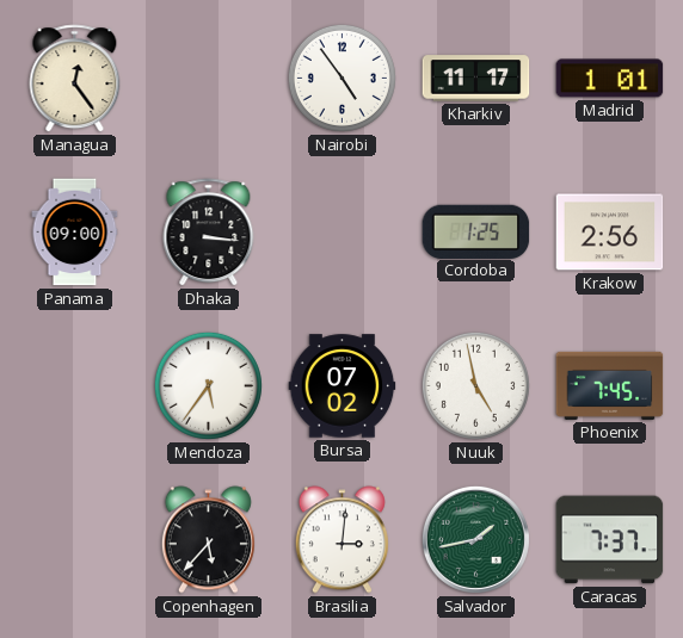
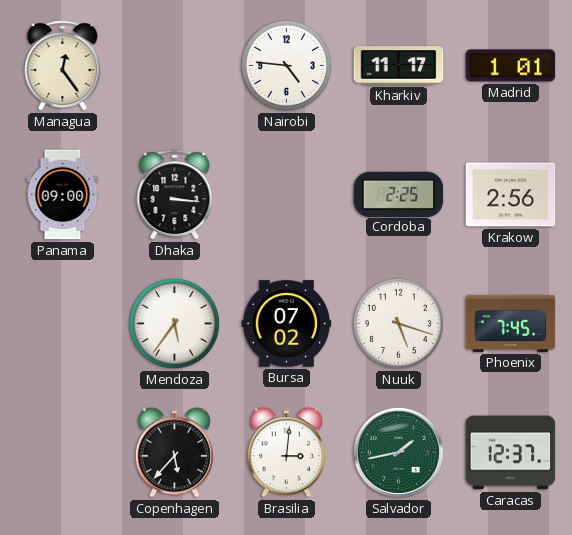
Nairobi: 4:54 -> 4:46
Cordoba: 1:25 -> 2:25
Nuuk: 4:58 -> 5:18
Caracas: 7:37 -> 12:37
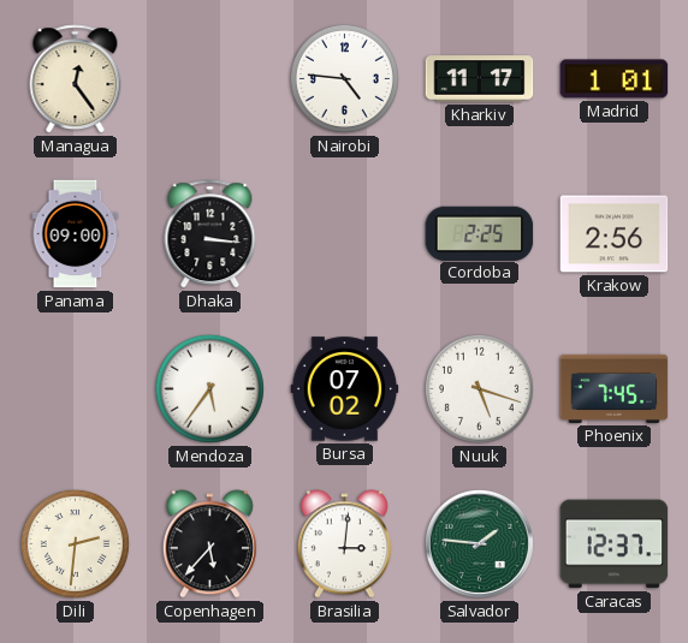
Dili: none -> 2:31
Salvador: 1:43 -> 1:46
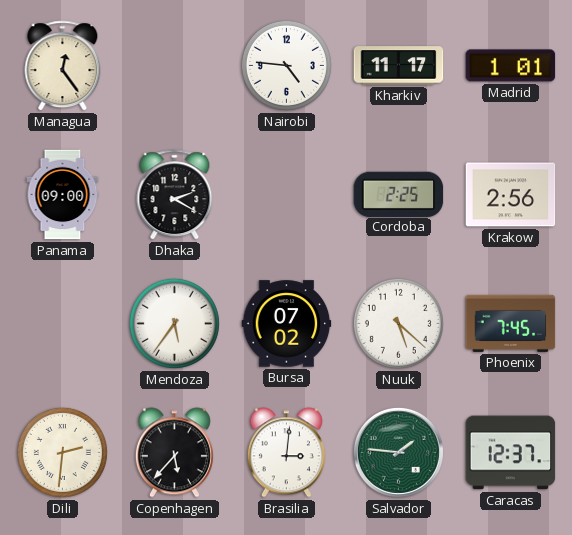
Dhaka: 3:16 -> 2:20
Nuuk: 5:18 -> 5:22
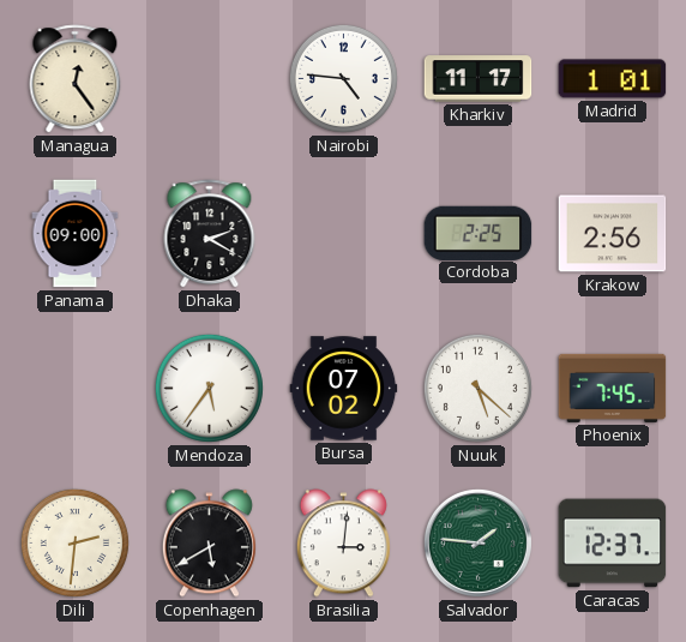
Copenhagen: 5:37 -> 5:40
